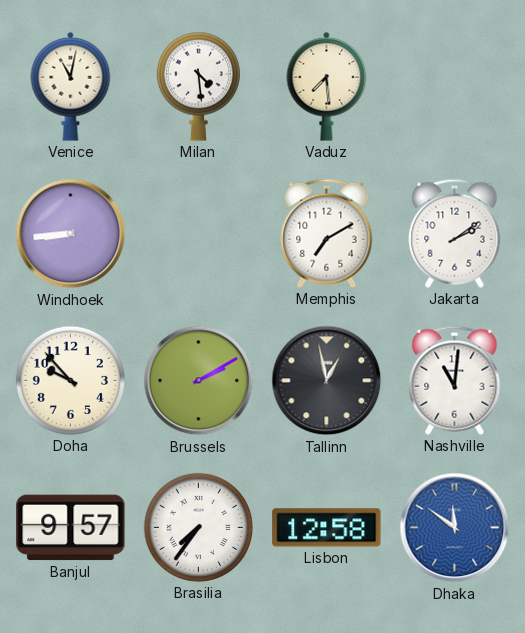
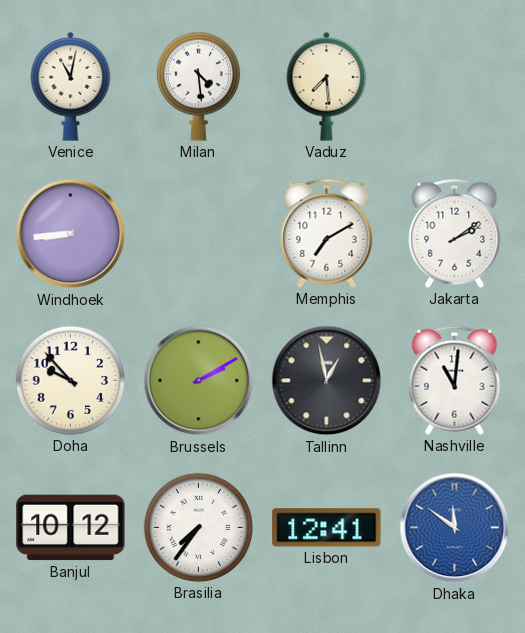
Banjul: 9:57 -> 10:12
Lisbon: 12:58 -> 12:41
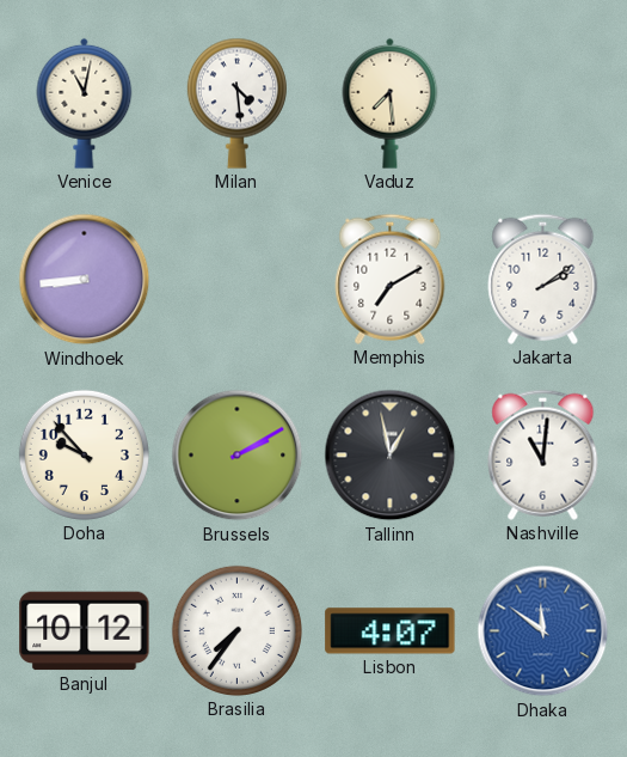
Lisbon: 12:41 -> 4:07
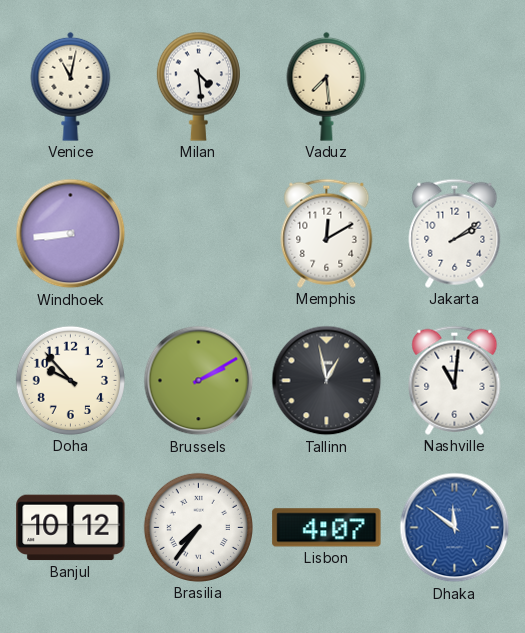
Memphis: 7:10 -> 12:10
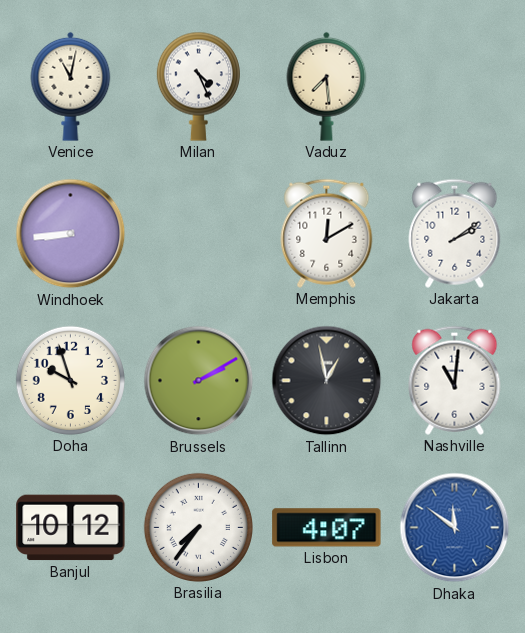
Milan: 4:29 -> 4:26
Doha: 9:53 -> 9:57
